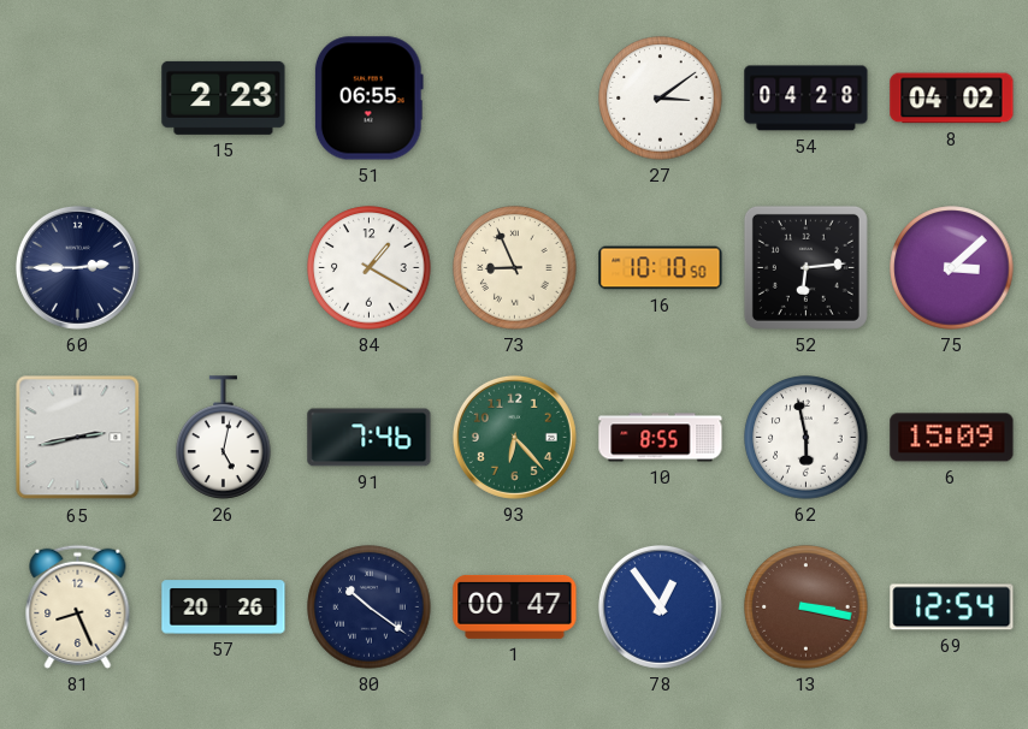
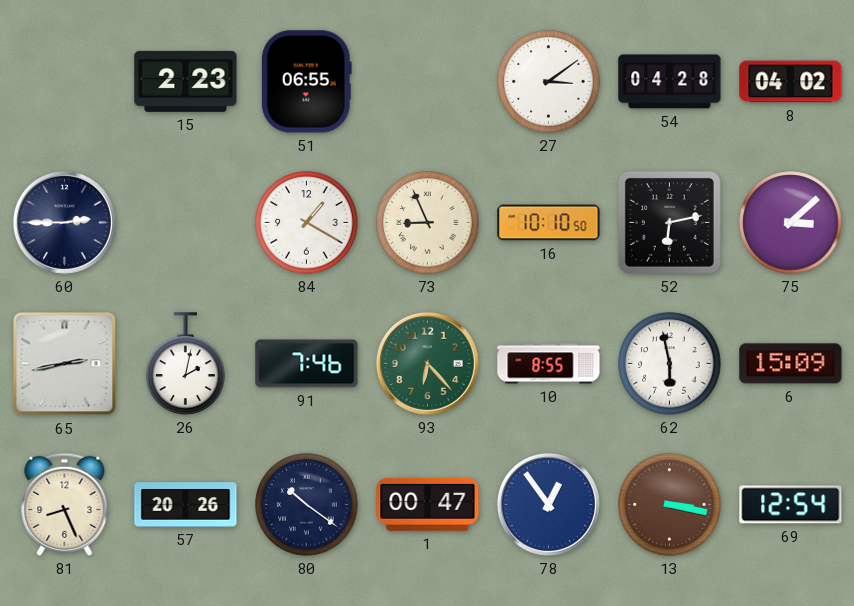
52: 6:14 -> 6:13
26: 5:02 -> 2:02
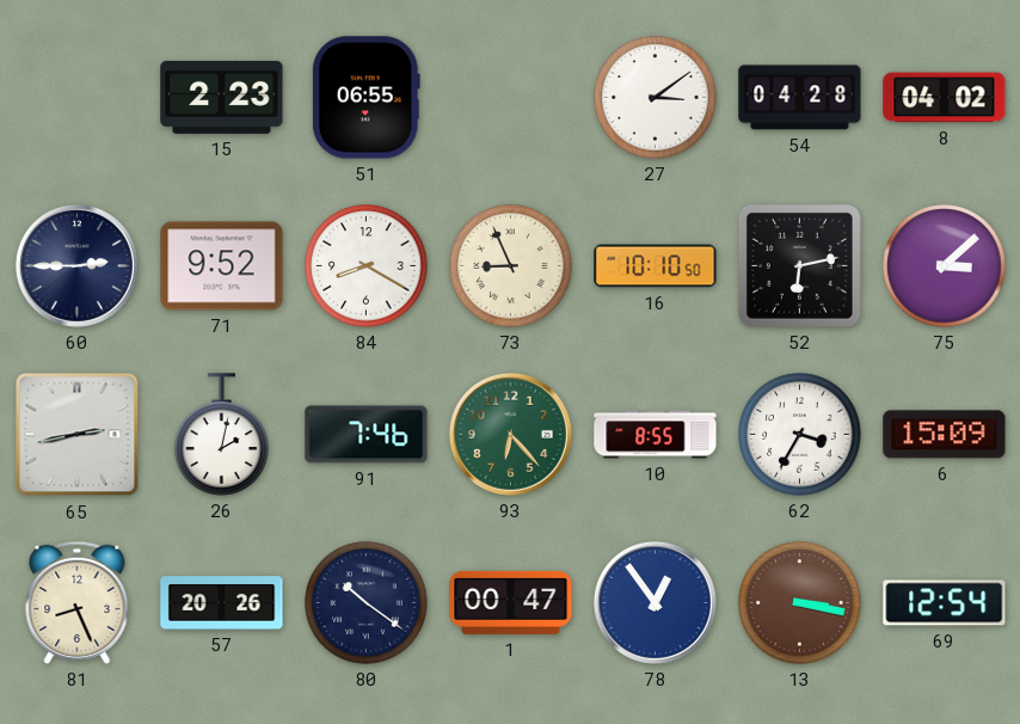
71: none -> 9:52
84: 1:20 -> 8:20
62: 5:58 -> 3:35
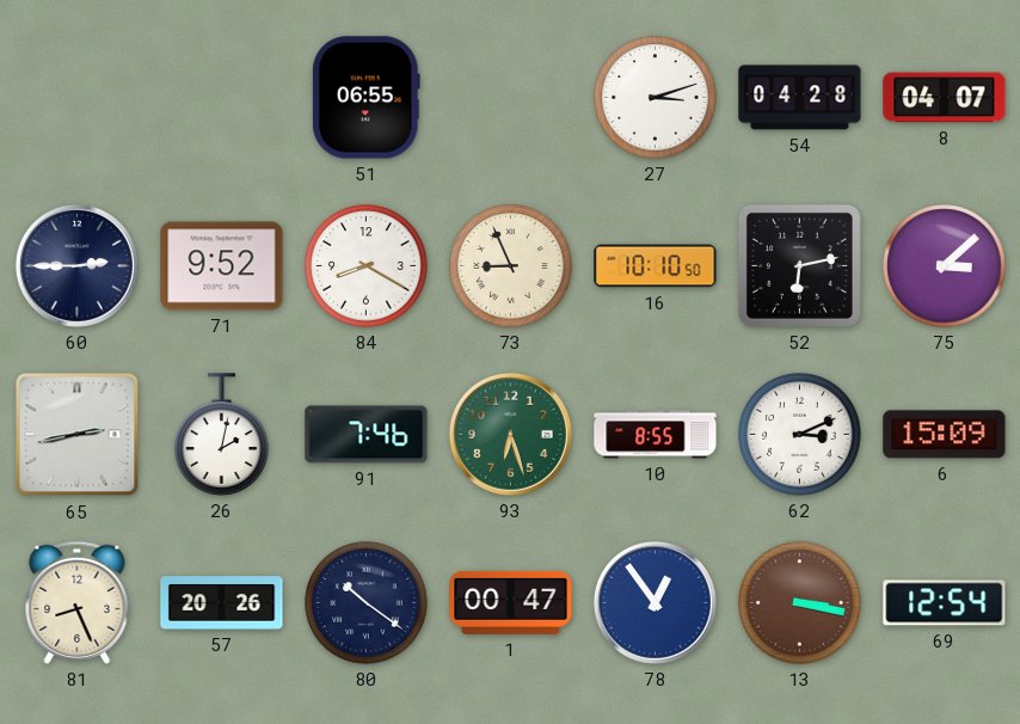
15: 2:23 -> none
27: 3:09 -> 3:12
8: 04:02 -> 04:07
93: 6:23 -> 6:27
62: 3:35 -> 3:11
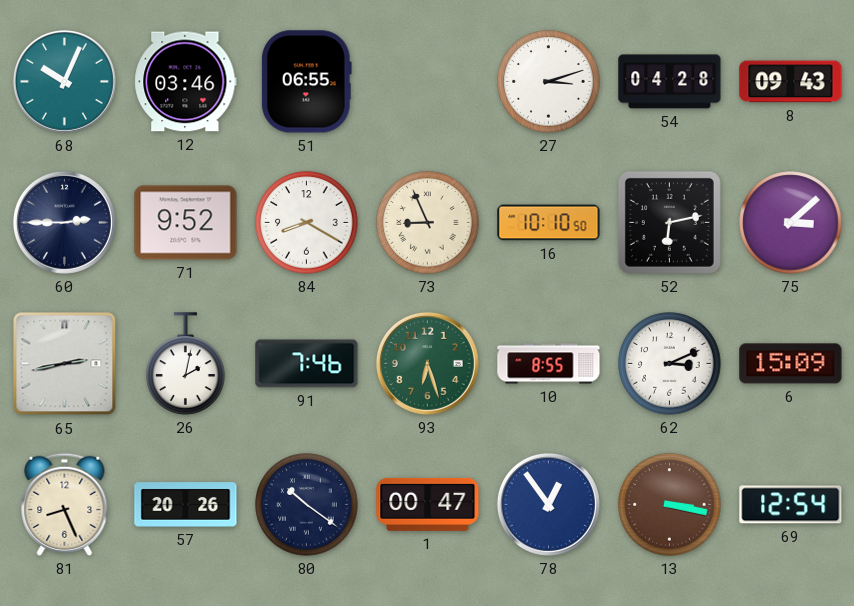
68: none -> 10:04
12: none -> 03:46
8: 04:07 -> 09:43
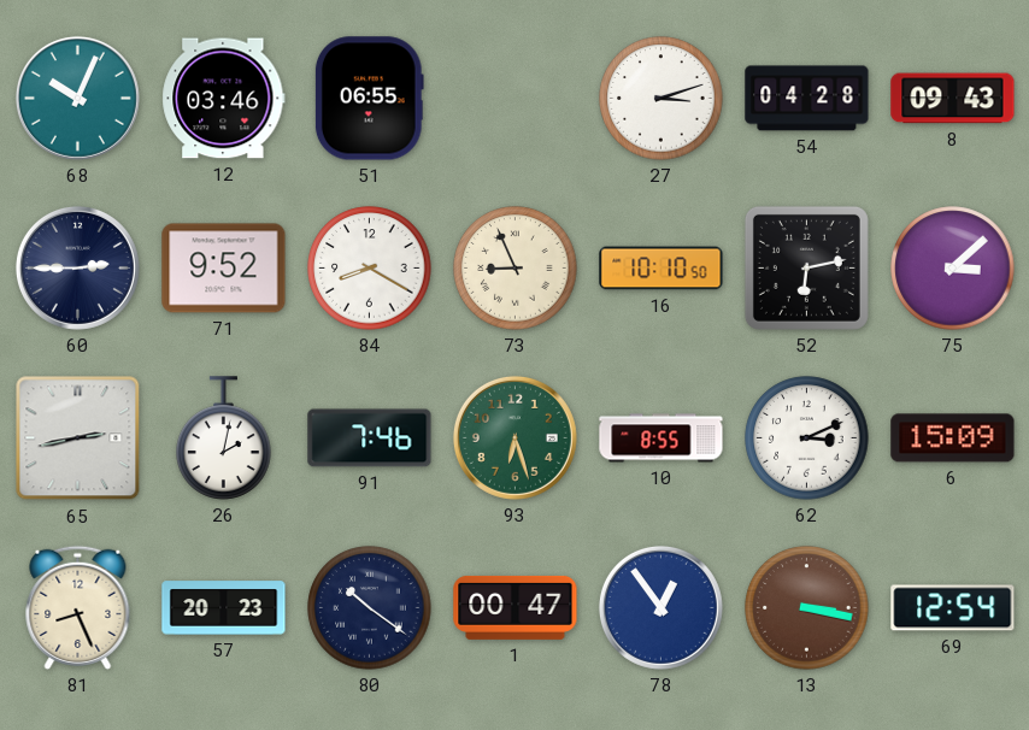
57: 20:26 -> 20:23
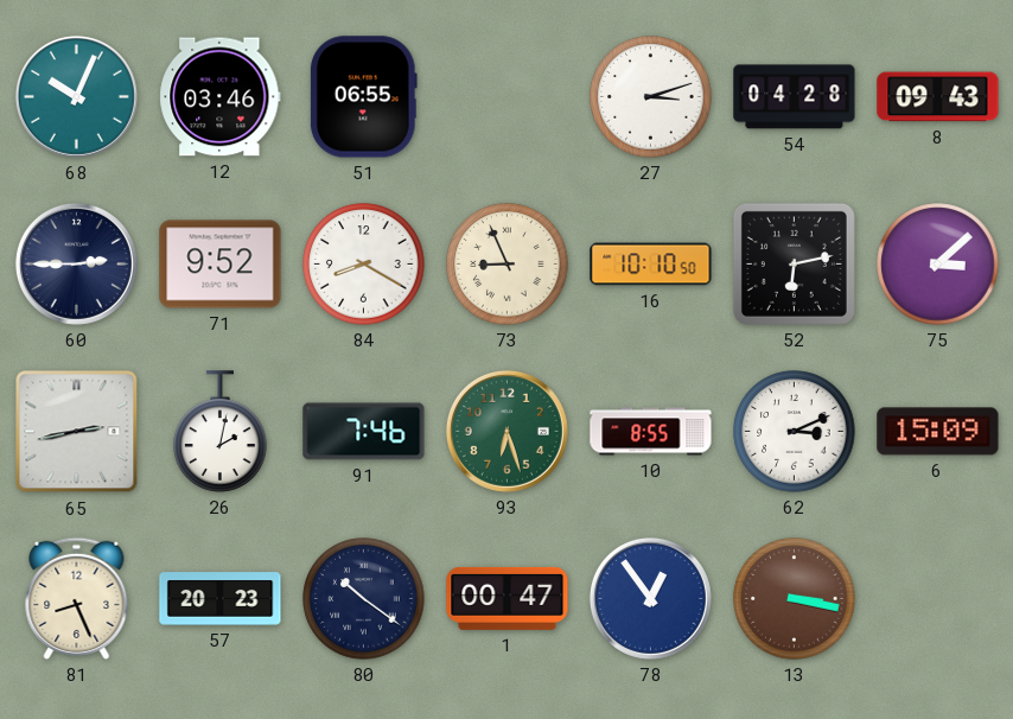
69: 12:54 -> none
